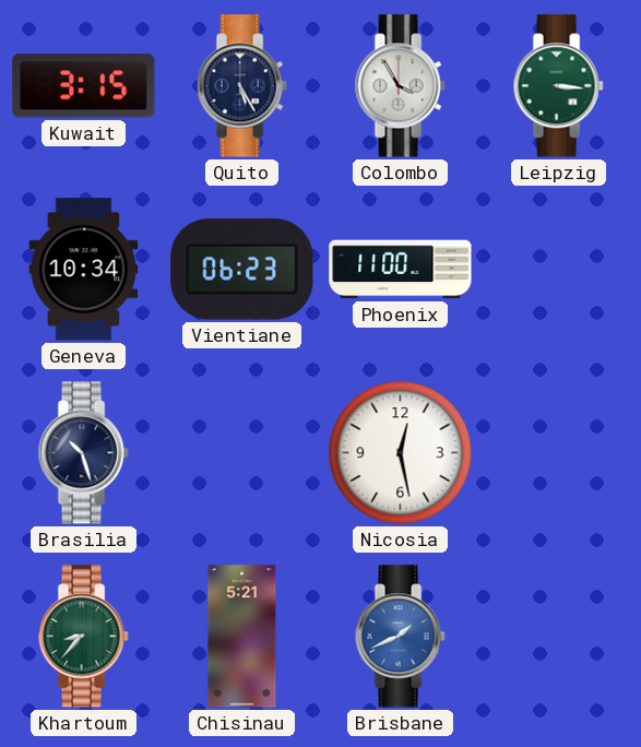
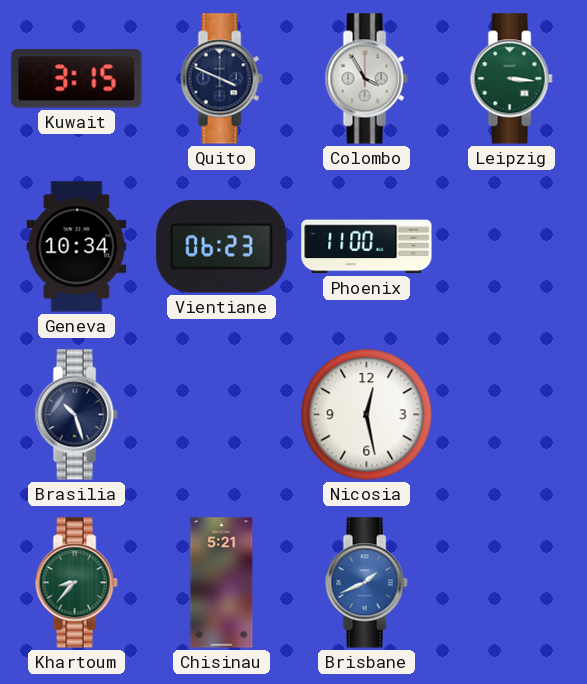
Quito: 5:25 -> 3:49
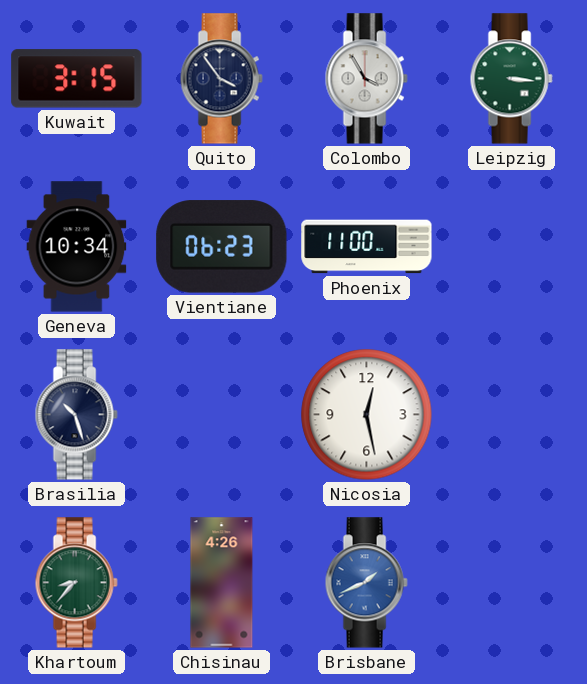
Quito: 3:49 -> 3:54
Chisinau: 5:21 -> 4:26
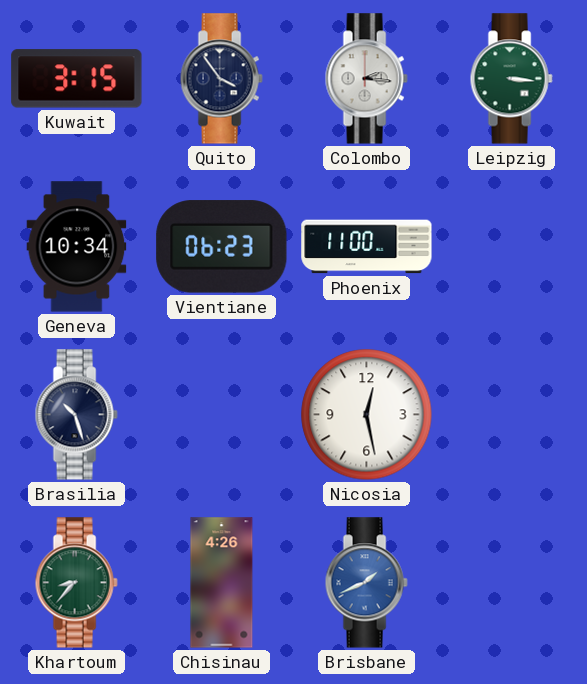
Colombo: 3:55 -> 2:16
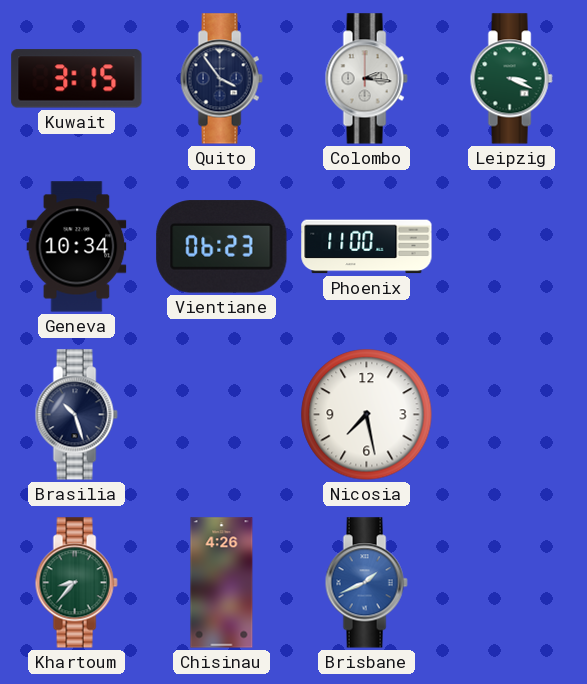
Leipzig: 3:16 -> 3:19
Nicosia: 12:28 -> 7:28
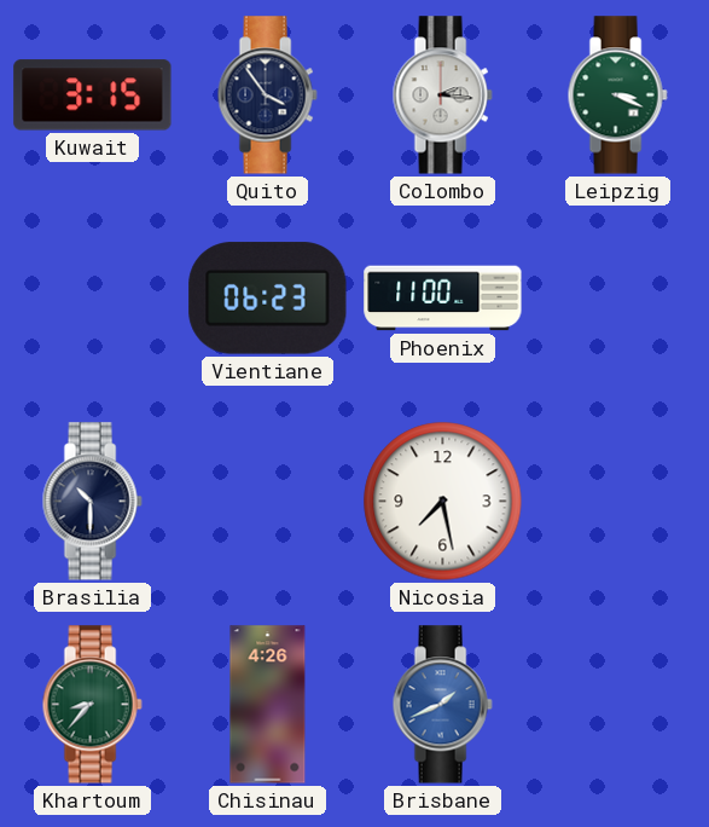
Geneva: 10:34 -> none
Brasilia: 10:27 -> 10:30
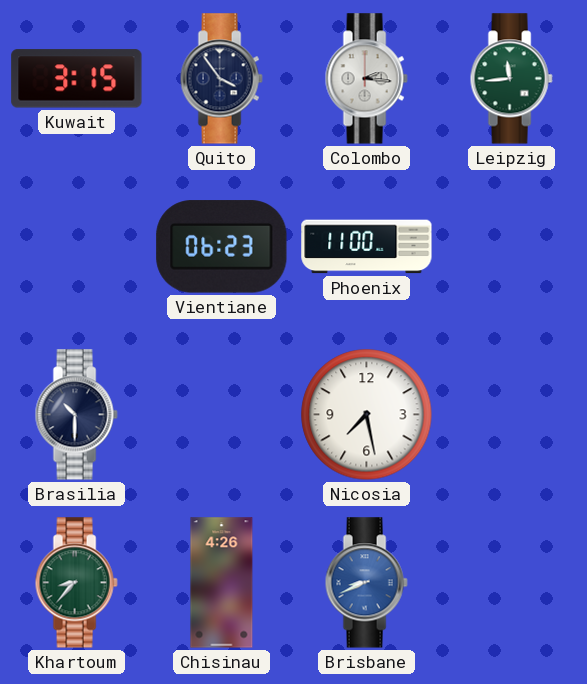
Leipzig: 3:19 -> 11:44
Brisbane: 1:41 -> 8:41
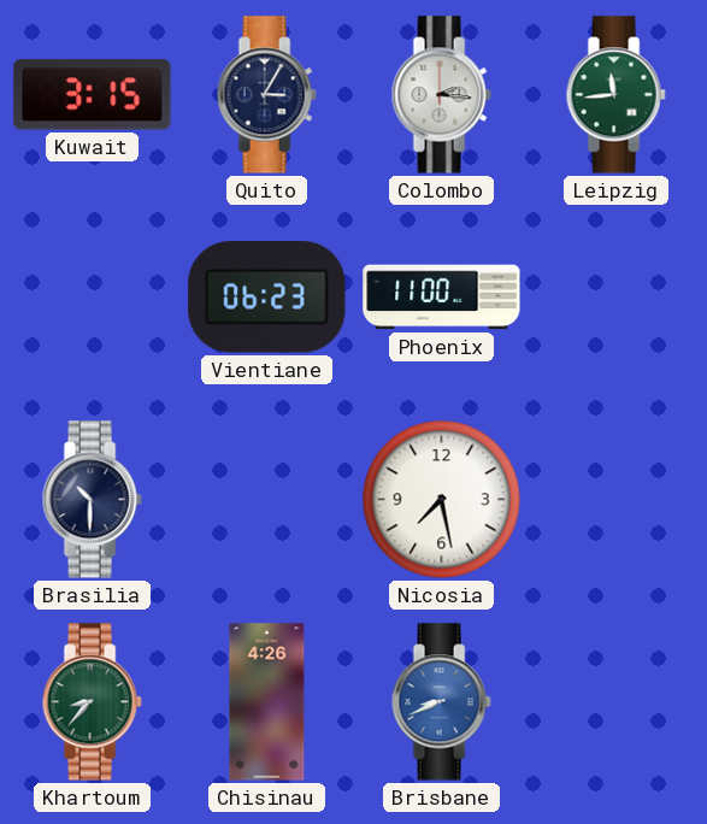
Quito: 3:54 -> 3:05
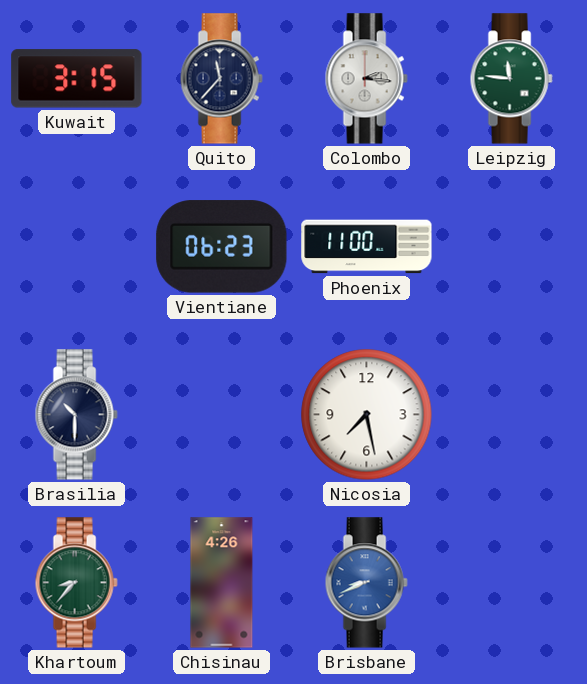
Quito: 3:05 -> 11:37
Leipzig: 11:44 -> 11:46
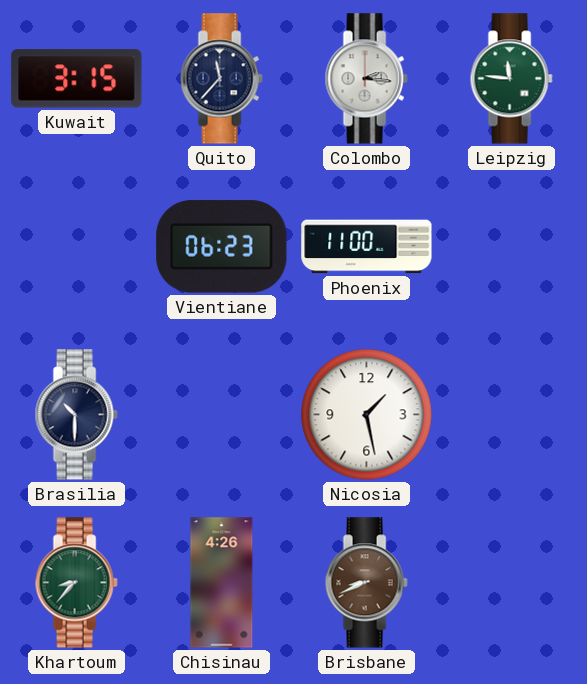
Nicosia: 7:28 -> 1:28
Brisbane dial: blue -> brown
